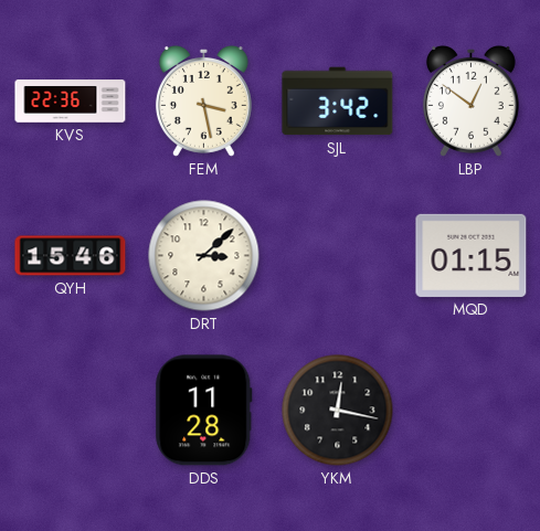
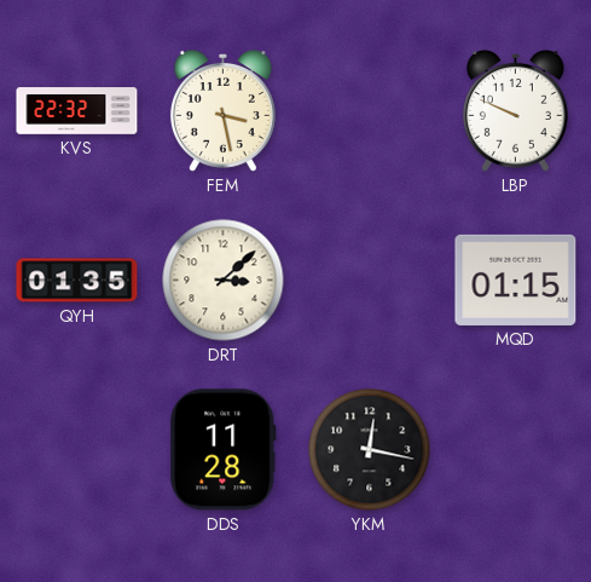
KVS: 22:36 -> 22:32
SJL: 3:42 -> none
LBP: 12:51 -> 9:49
QYH: 15:46 -> 01:35
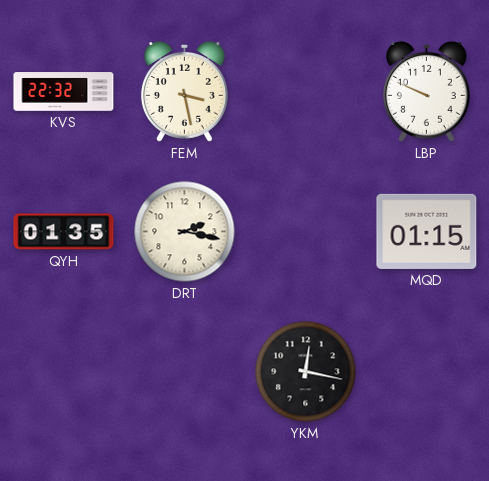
DRT: 3:08 -> 2:17
DDS: 11:28 -> none
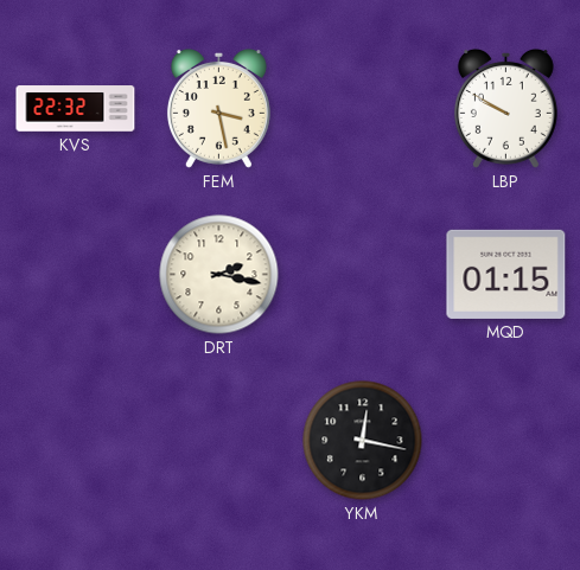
LBP: 9:49 -> 9:50
QYH: 01:35 -> none
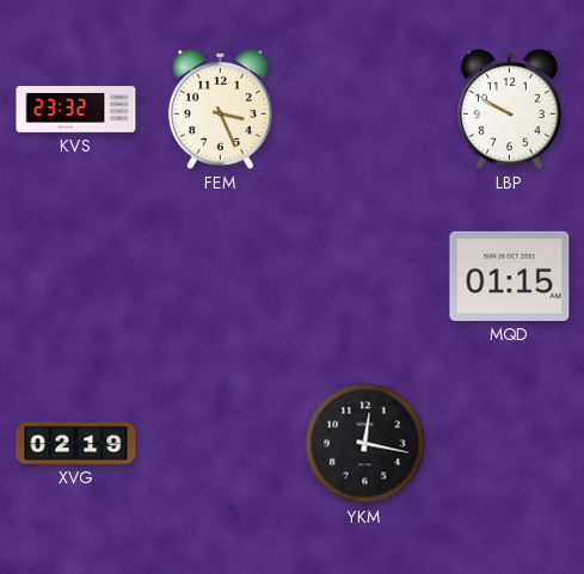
KVS: 22:32 -> 23:32
FEM: 3:28 -> 3:26
DRT: 2:17 -> none
XVG: none -> 02:19
